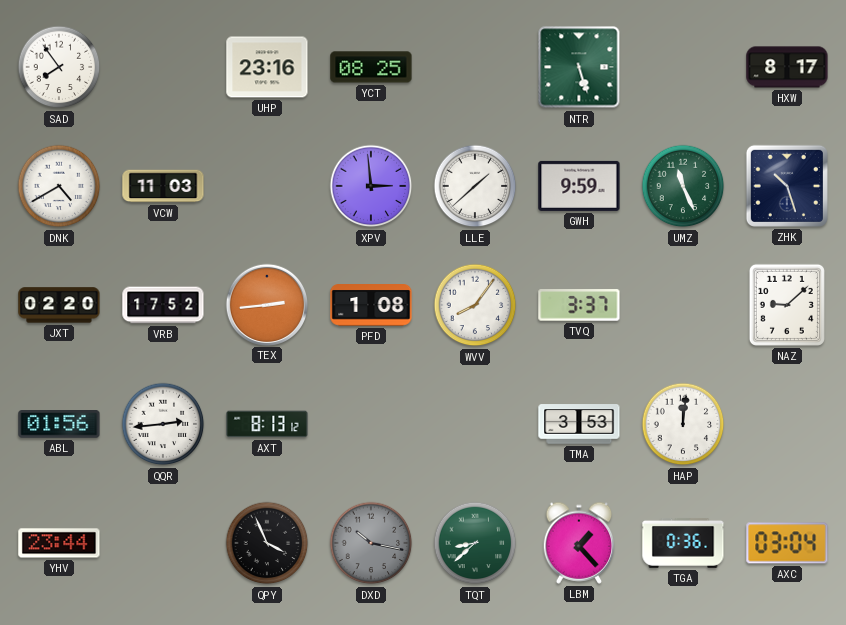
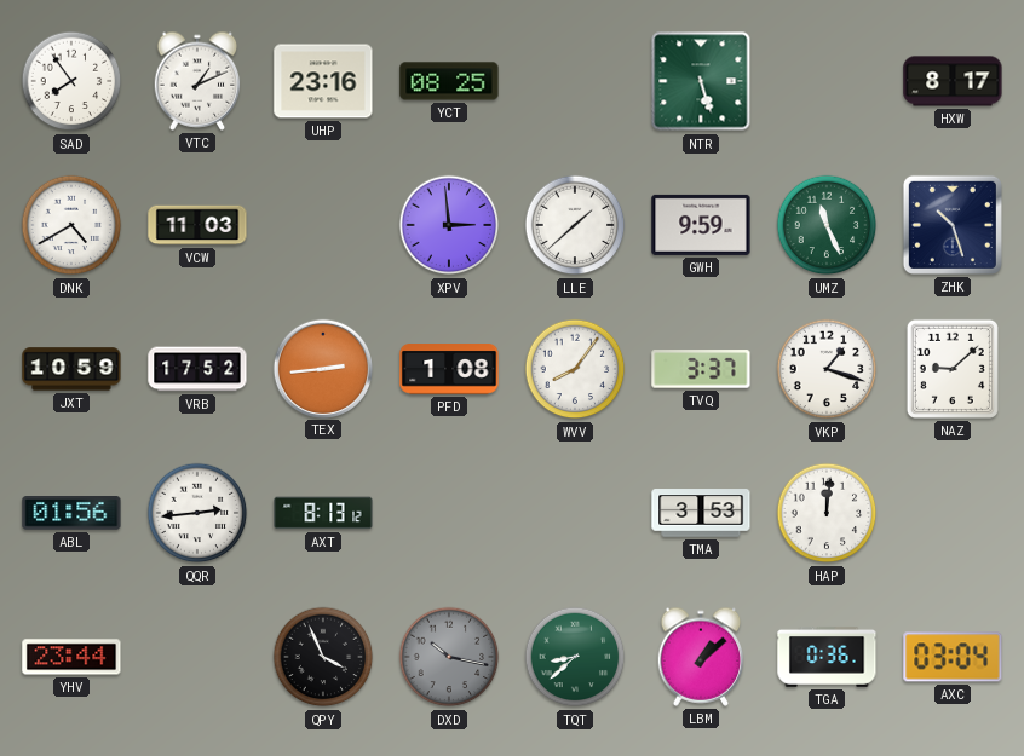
VTC: none -> 1:11
JXT: 02:20 -> 10:59
VKP: none -> 1:18
LBM: 1:23 -> 1:08
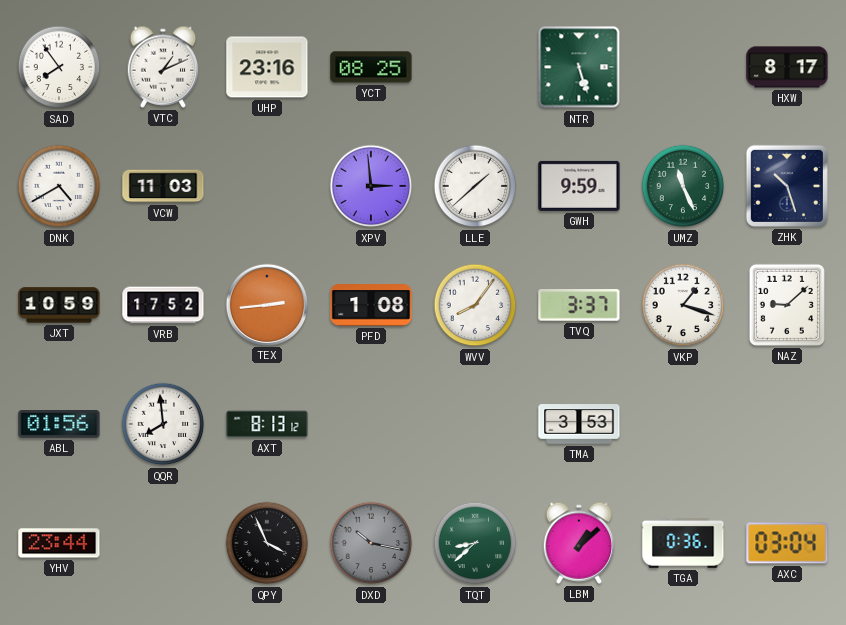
QQR: 2:44 -> 7:59
HAP: 12:01 -> none
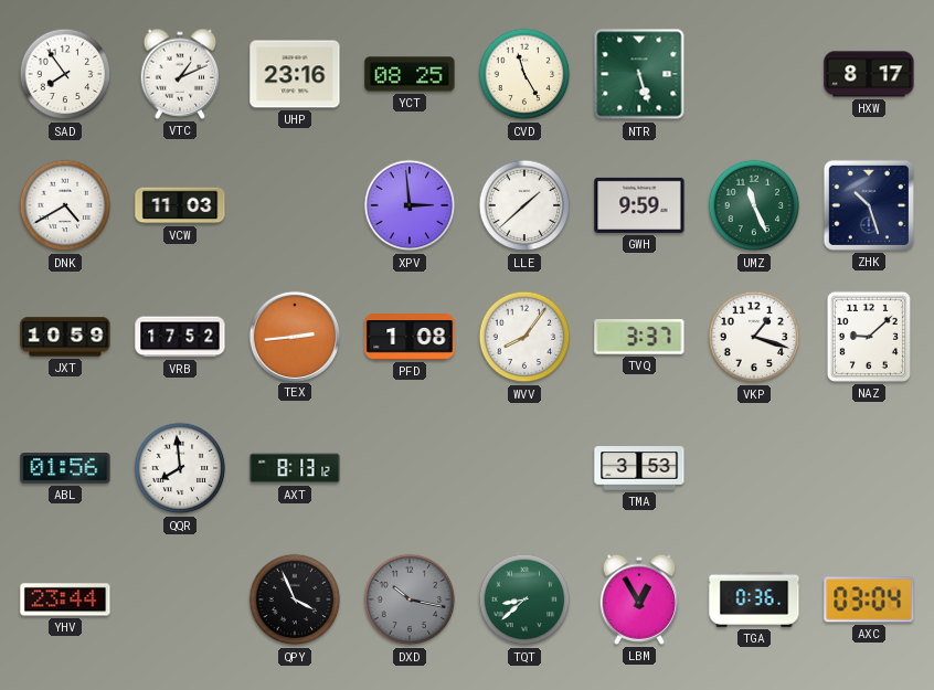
CVD: none -> 11:25
LBM: 1:08 -> 12:55
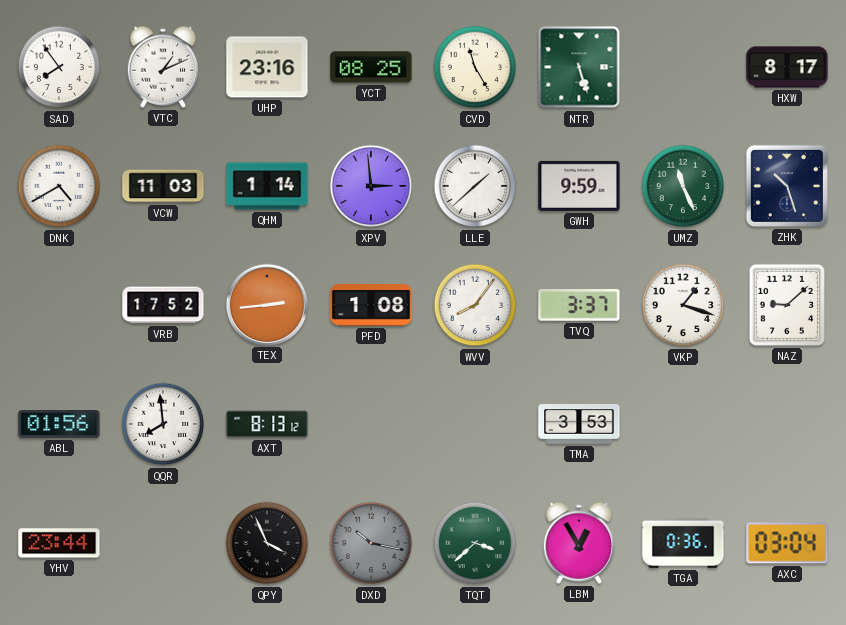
QHM: none -> 1:14
JXT: 10:59 -> none
TQT: 8:38 -> 3:38
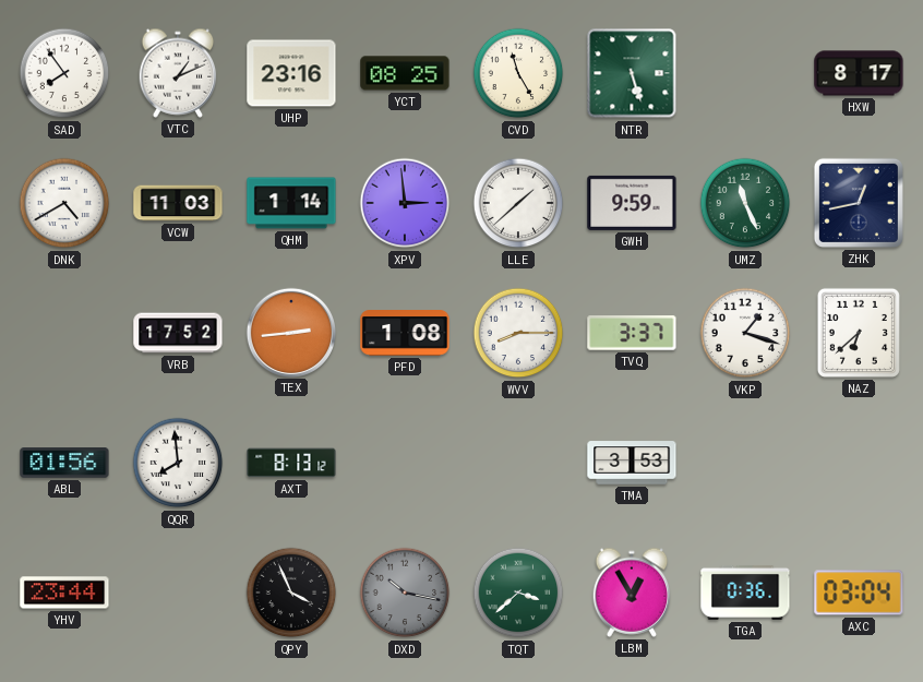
ZHK: 10:27 -> 12:43
WVV: 8:06 -> 8:15
NAZ: 9:08 -> 6:38
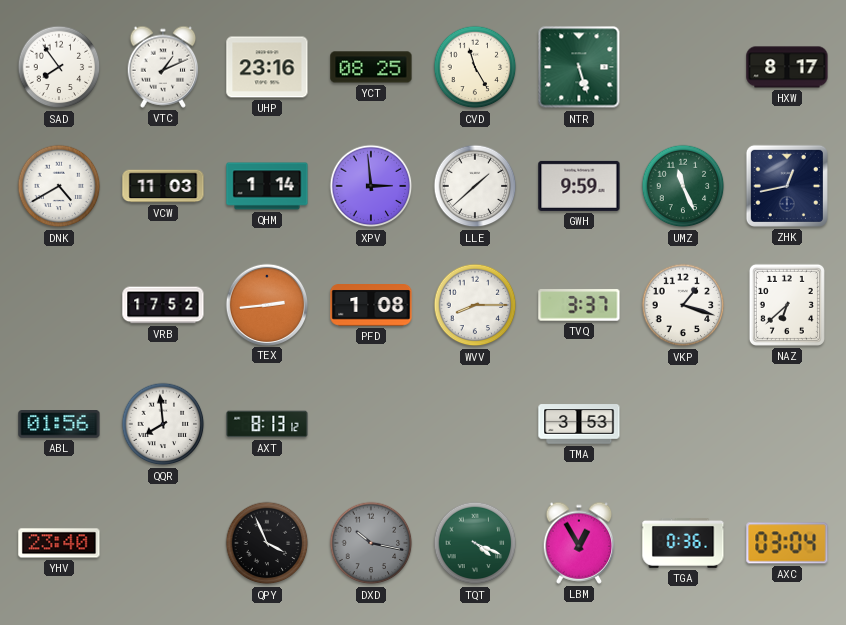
YHV: 23:44 -> 23:40
TQT: 3:38 -> 4:19
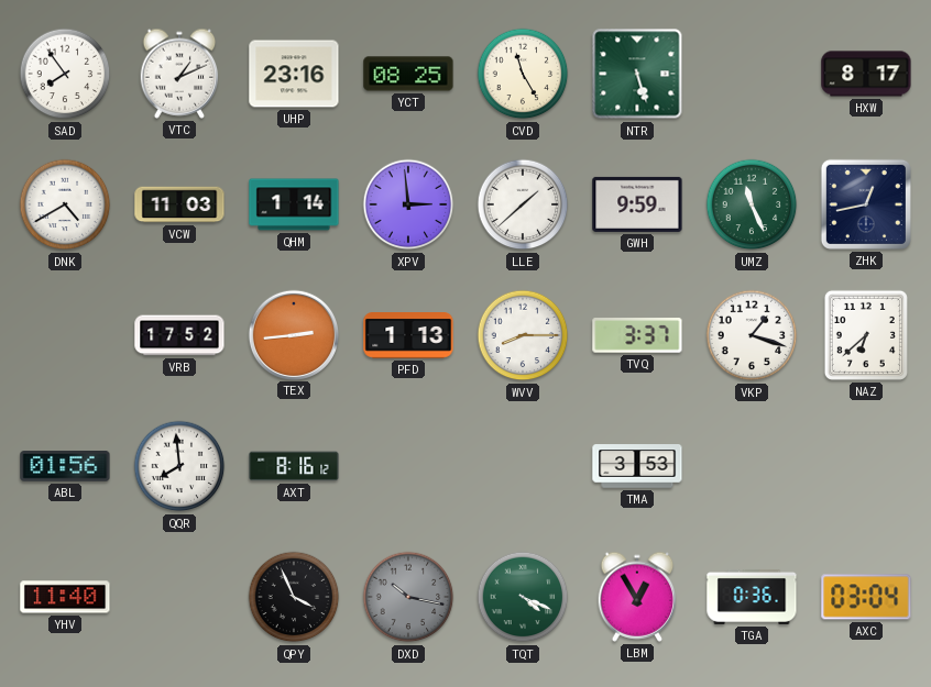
PFD: 1:08 -> 1:13
AXT: 8:13 -> 8:16
YHV: 23:40 -> 11:40
